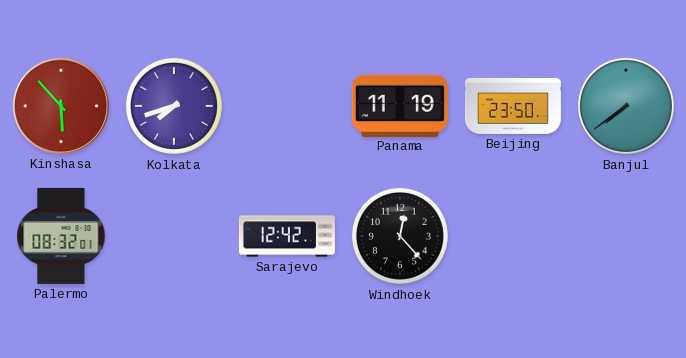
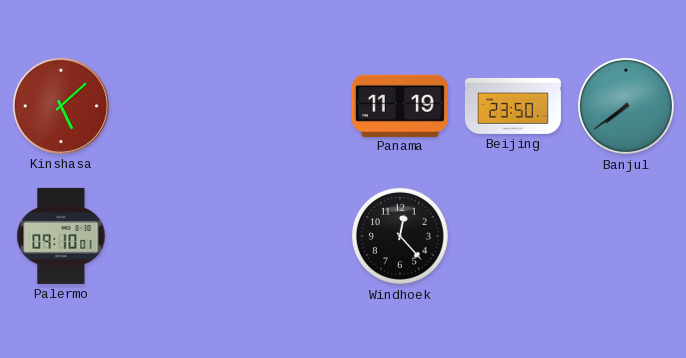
Kinshasa: 5:53 -> 5:08
Kolkata: 7:42 -> none
Palermo: 08:32 -> 09:10
Sarajevo: 12:42 -> none
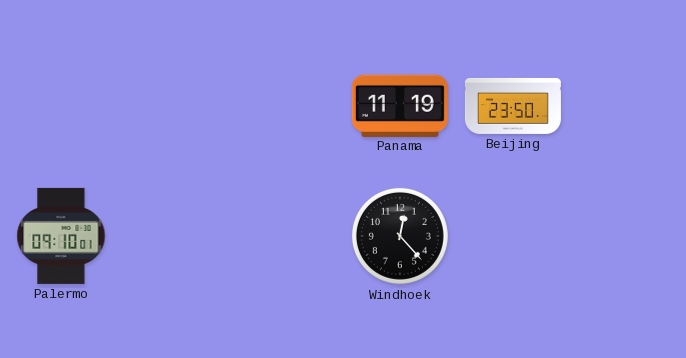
Kinshasa: 5:08 -> none
Banjul: 7:39 -> none
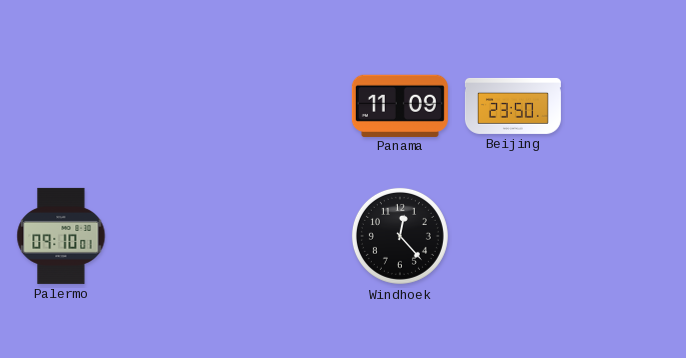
Panama: 11:19 -> 11:09
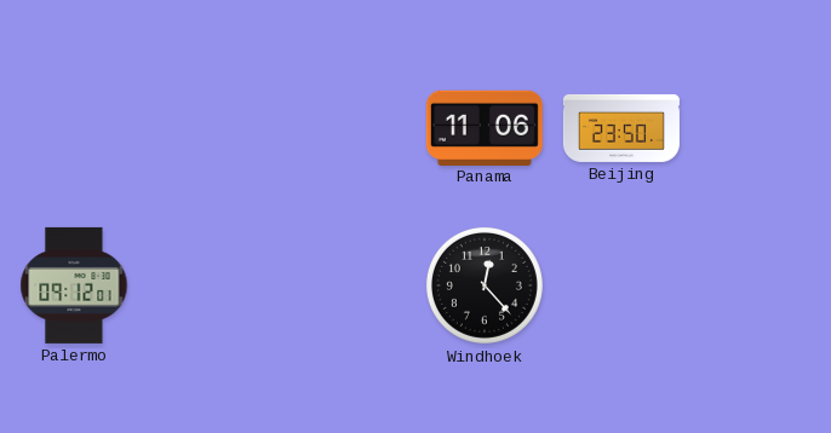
Panama: 11:09 -> 11:06
Palermo: 09:10 -> 09:12
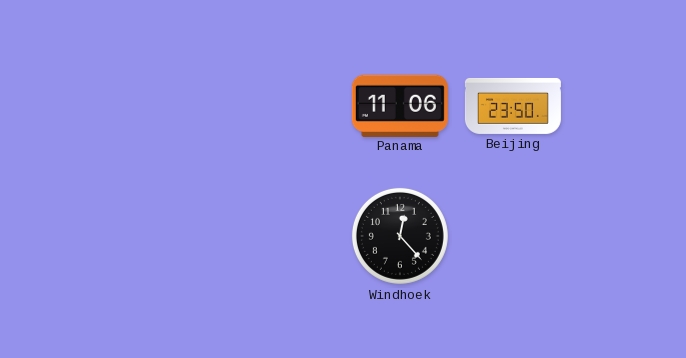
Palermo: 09:12 -> none
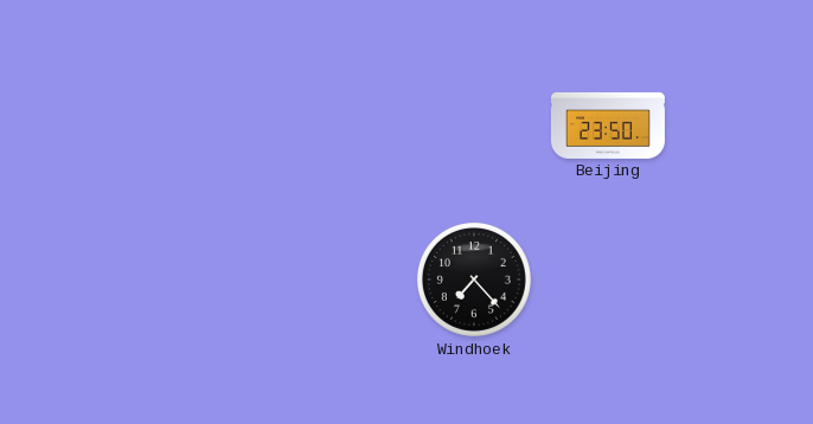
Panama: 11:06 -> none
Windhoek: 12:23 -> 7:23
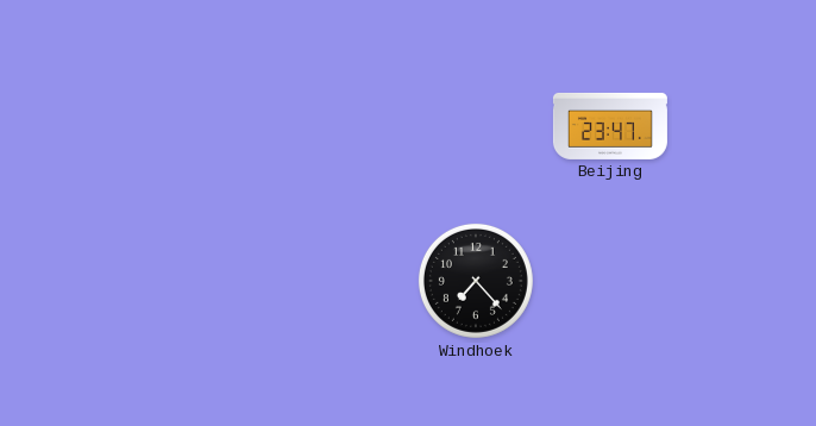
Beijing: 23:50 -> 23:47
